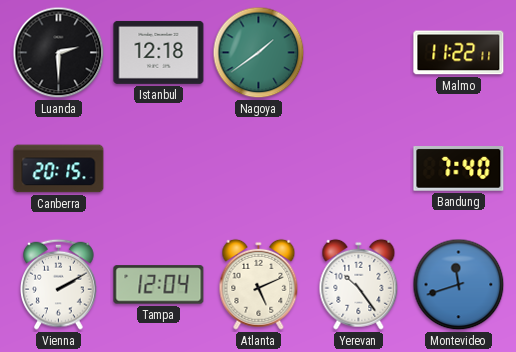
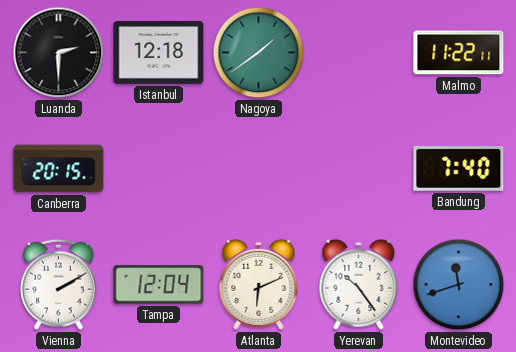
Atlanta: 5:11 -> 6:11
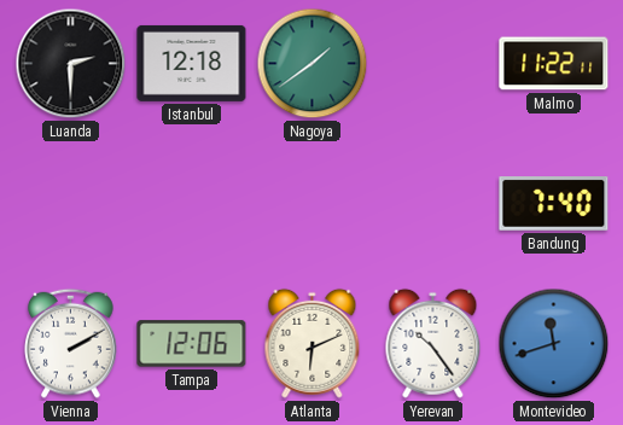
Canberra: 20:15 -> none
Tampa: 12:04 -> 12:06
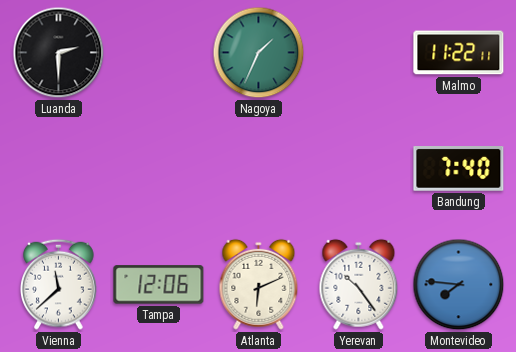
Istanbul: 12:18 -> none
Nagoya: 1:39 -> 1:34
Vienna: 2:10 -> 11:38
Montevideo: 11:42 -> 7:46
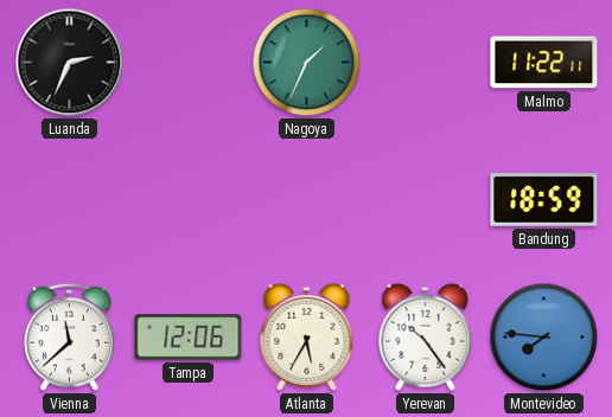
Luanda: 2:30 -> 2:34
Bandung: 7:40 -> 18:59
Atlanta: 6:11 -> 5:35
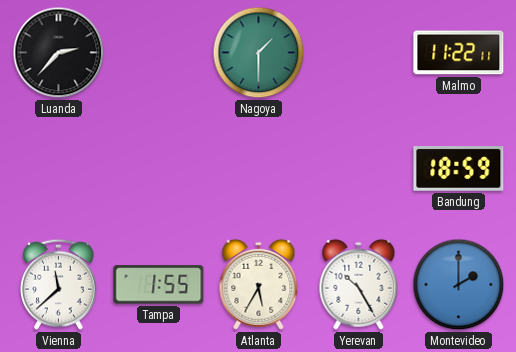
Luanda: 2:34 -> 2:37
Nagoya: 1:34 -> 1:30
Tampa: 12:06 -> 1:55
Yerevan: 10:24 -> 10:25
Montevideo: 7:46 -> 2:00
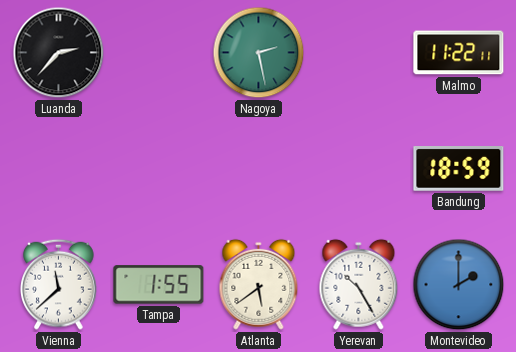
Nagoya: 1:30 -> 2:28
Atlanta: 5:35 -> 5:39
